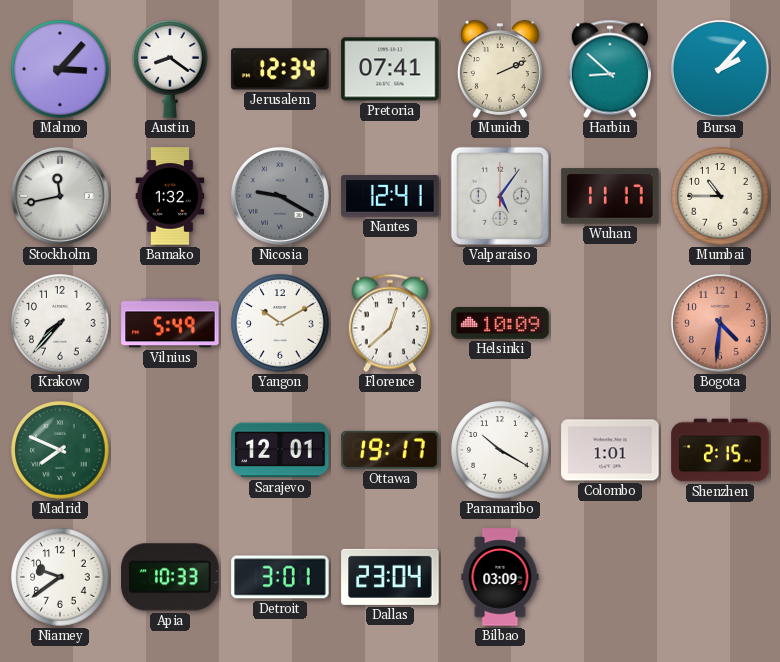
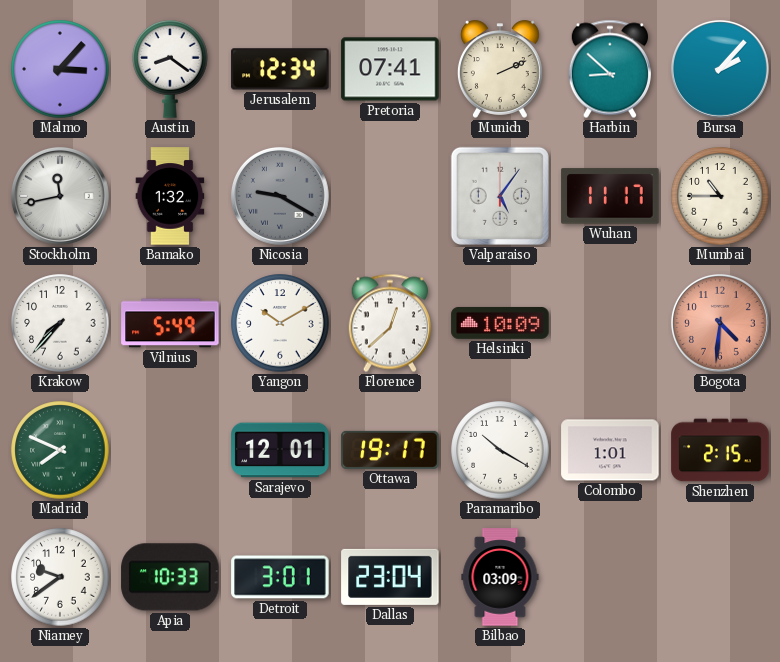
Nantes: 12:41 -> none
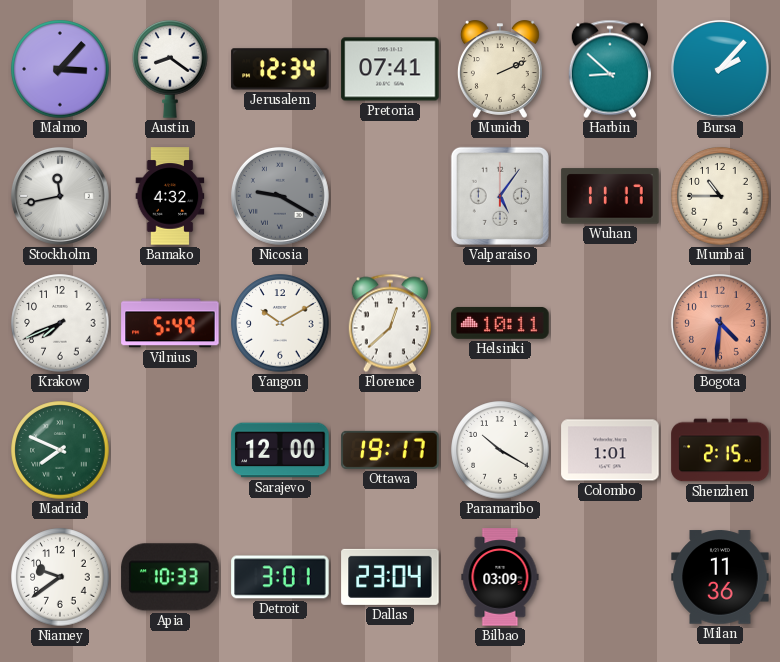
Bamako: 1:32 -> 4:32
Krakow: 7:37 -> 7:41
Helsinki: 10:09 -> 10:11
Sarajevo: 12:01 -> 12:00
Milan: none -> 11:36
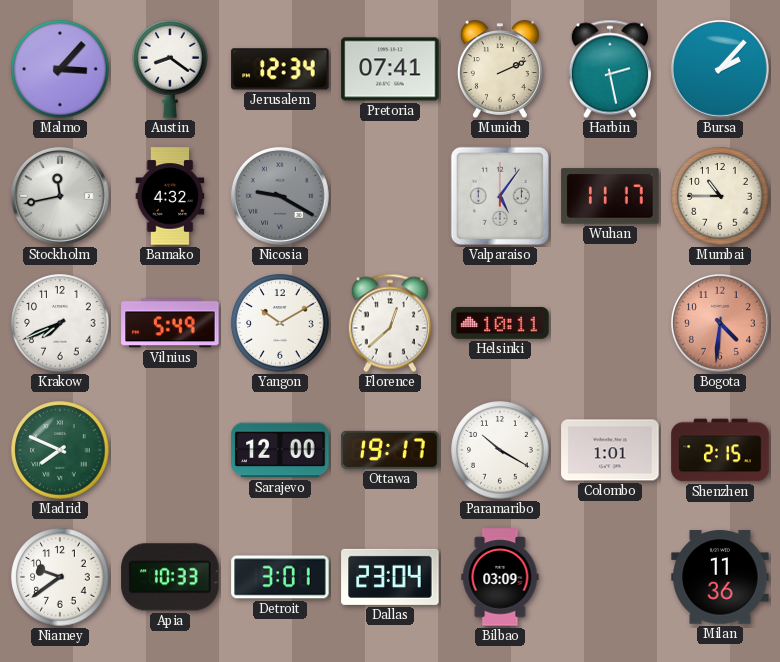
Harbin: 8:52 -> 2:28
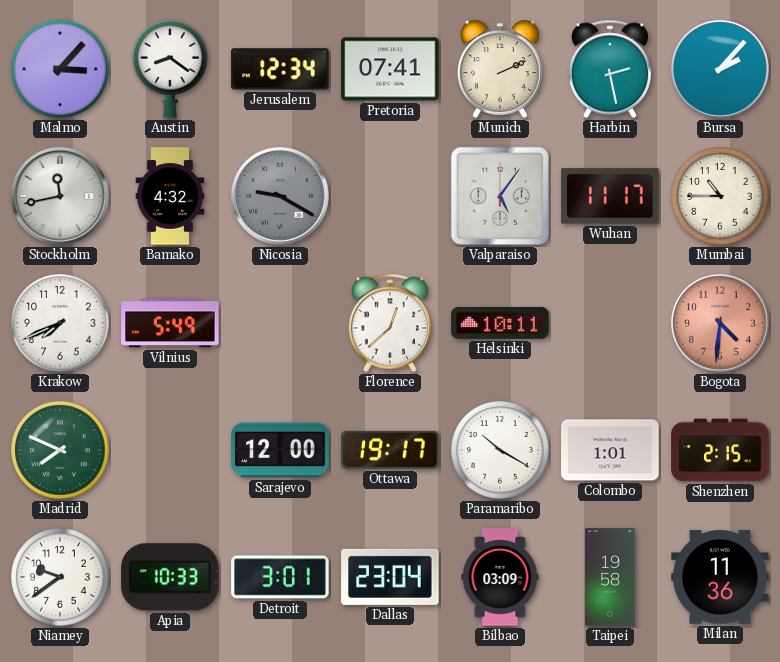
Yangon: 10:10 -> none
Taipei: none -> 19:58
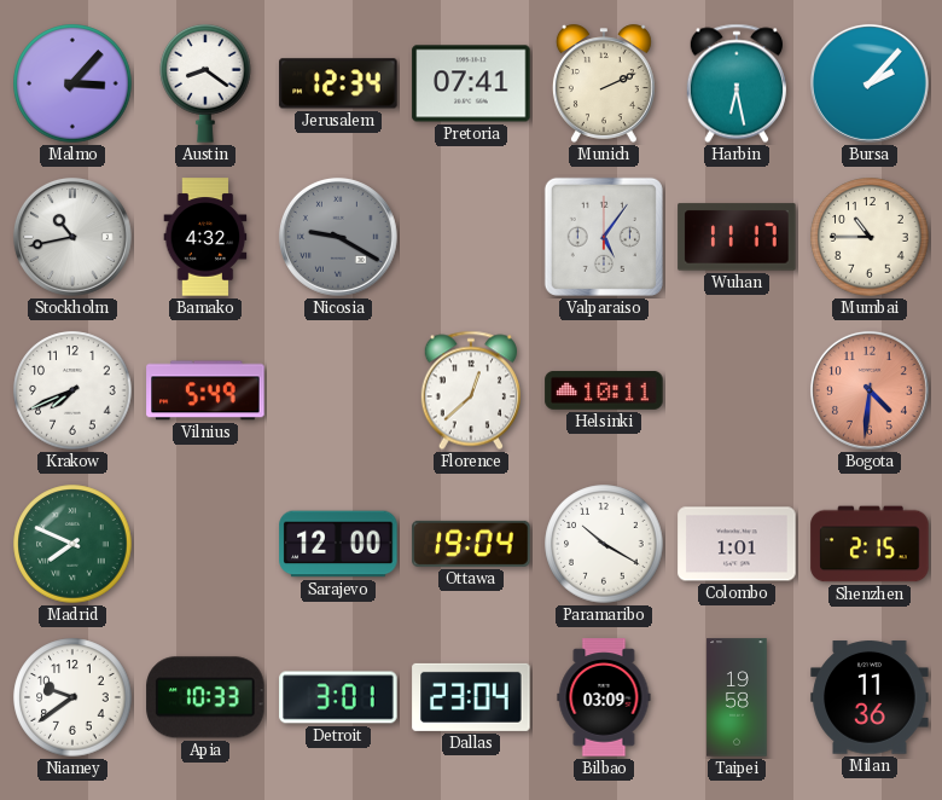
Harbin: 2:28 -> 6:28
Stockholm: 11:43 -> 10:43
Ottawa: 19:17 -> 19:04
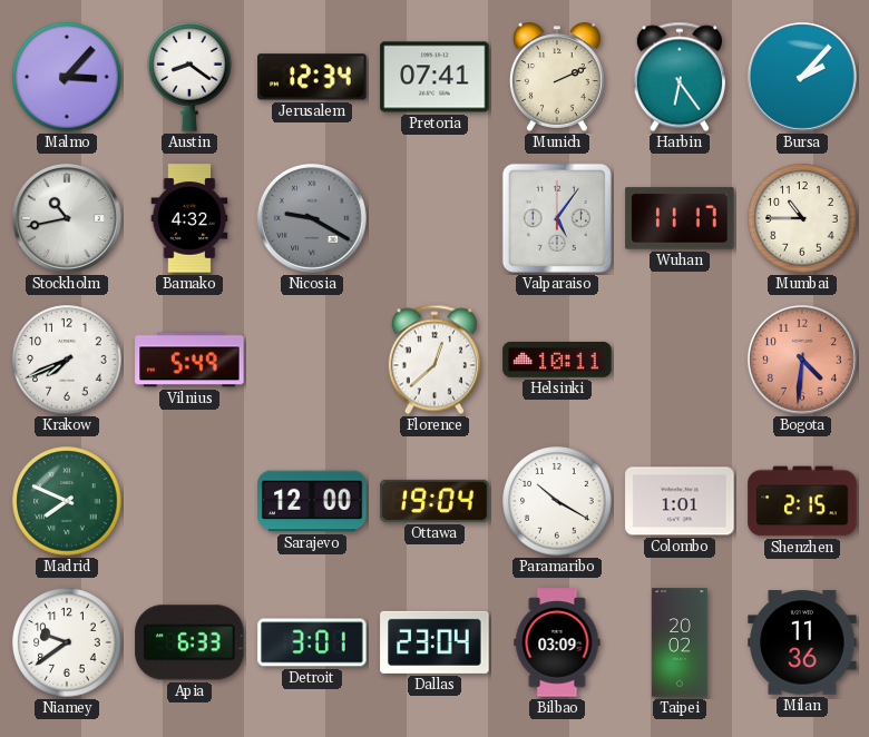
Harbin: 6:28 -> 6:24
Apia: 10:33 -> 6:33
Taipei: 19:58 -> 20:02
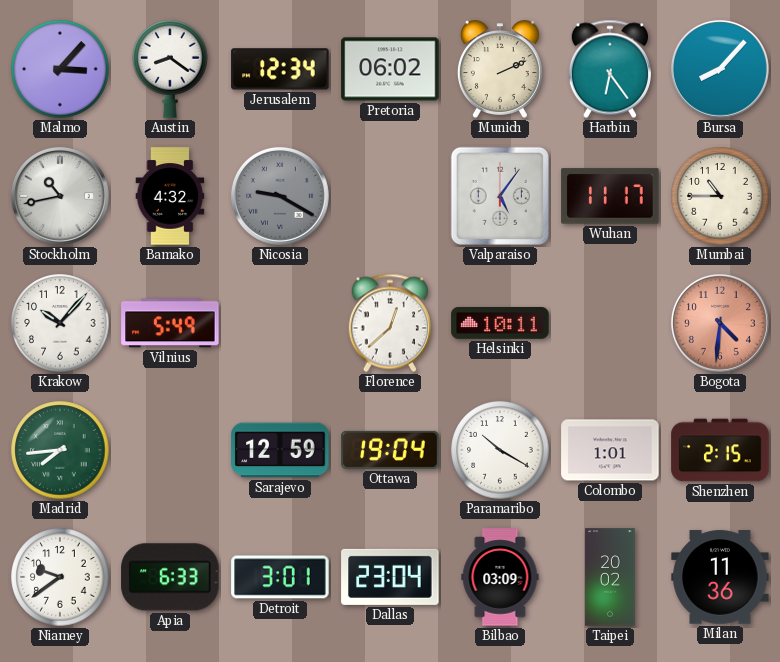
Pretoria: 07:41 -> 06:02
Bursa: 2:07 -> 8:07
Krakow: 7:41 -> 10:07
Madrid: 7:49 -> 7:44
Sarajevo: 12:00 -> 12:59
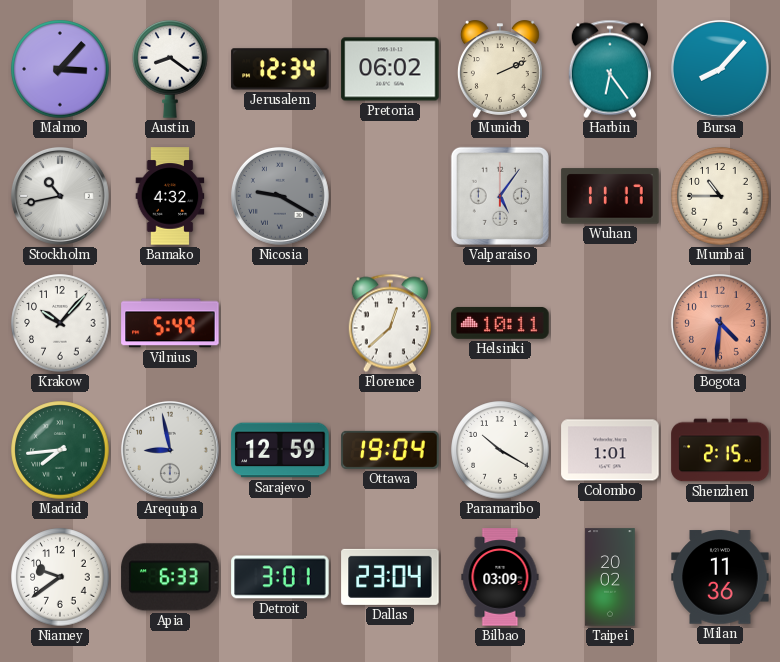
Arequipa: none -> 8:58
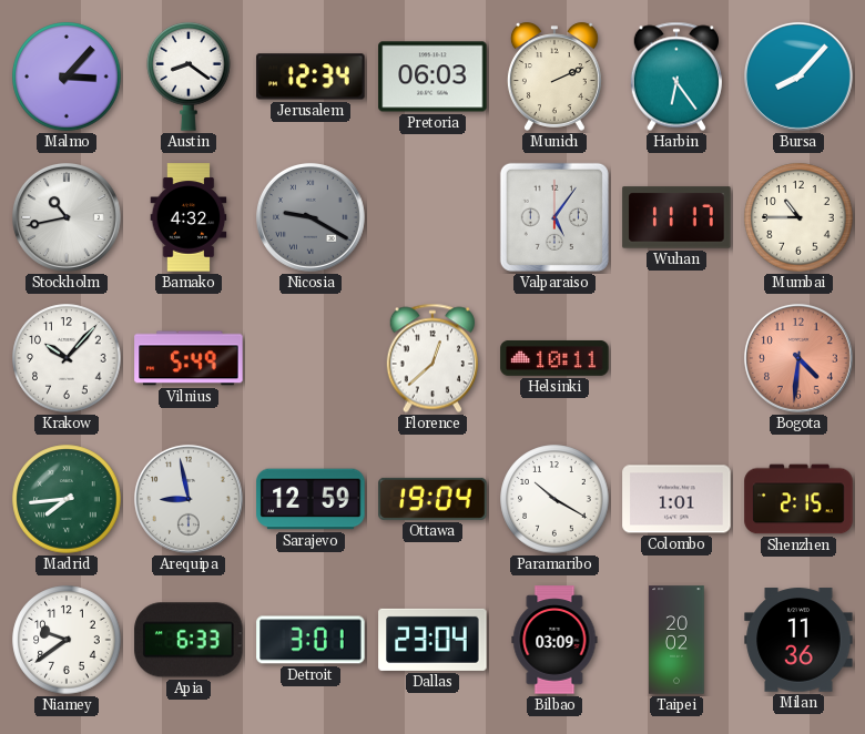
Pretoria: 06:02 -> 06:03
